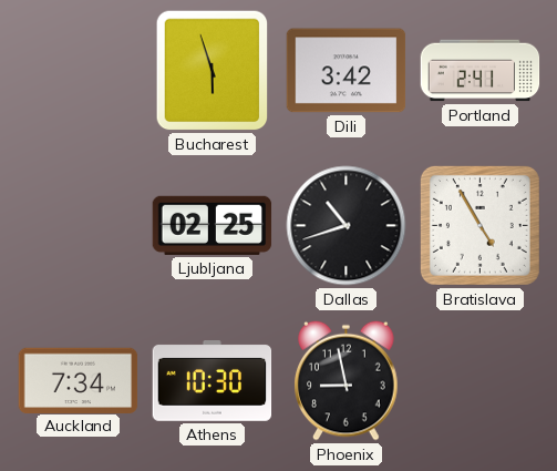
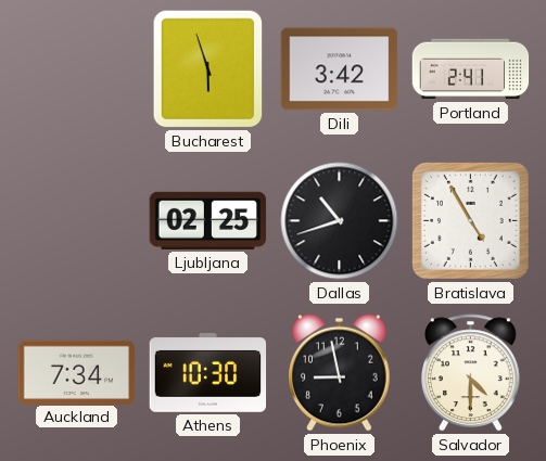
Salvador: none -> 4:30
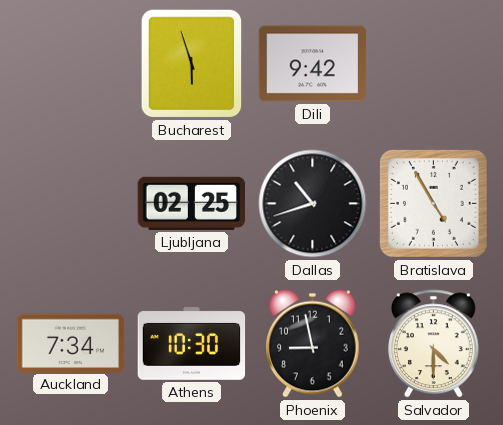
Dili: 3:42 -> 9:42
Portland: 2:41 -> none
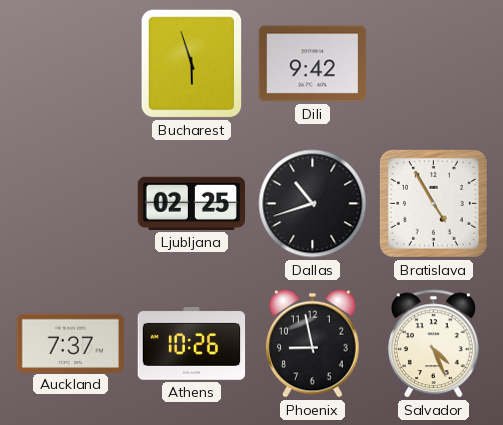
Auckland: 7:34 -> 7:37
Athens: 10:30 -> 10:26
Salvador: 4:30 -> 4:26
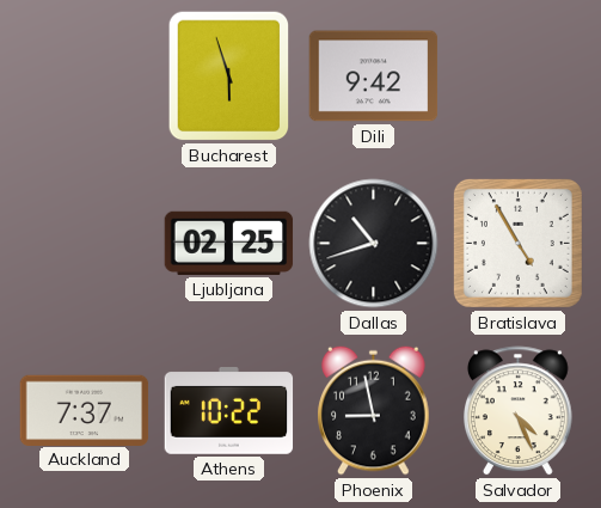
Athens: 10:26 -> 10:22
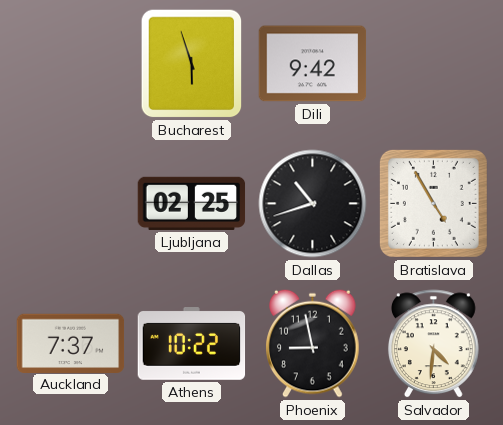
Salvador: 4:26 -> 4:31
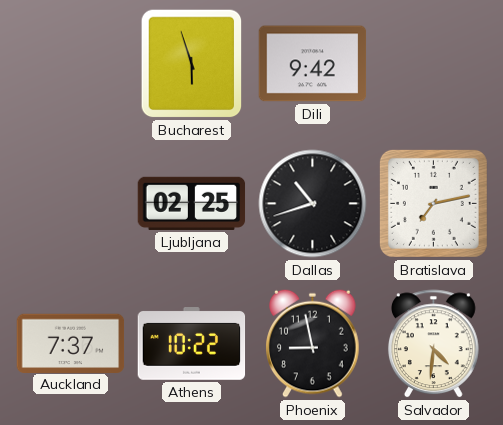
Bratislava: 4:55 -> 7:13
